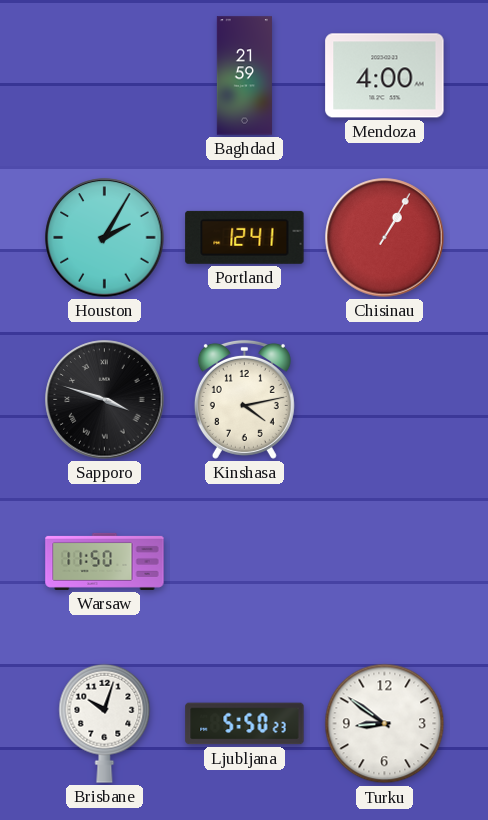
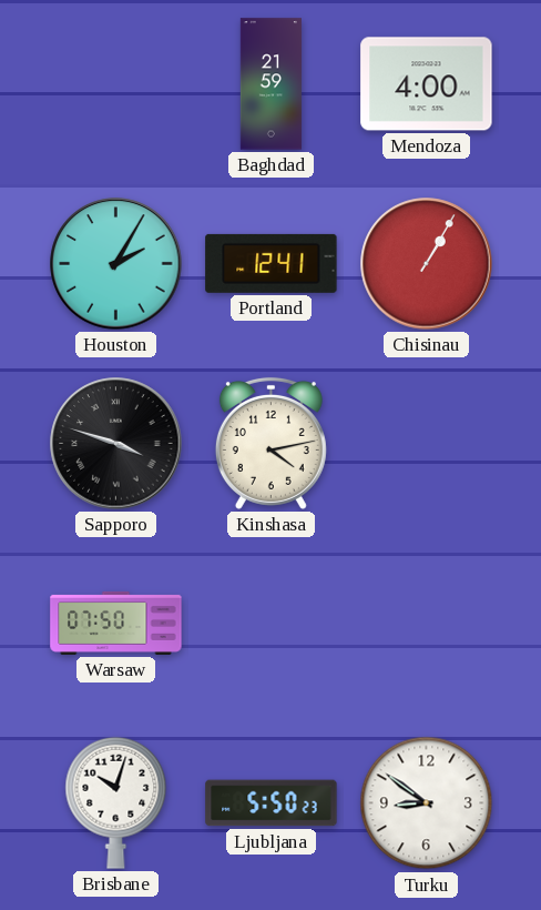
Warsaw: 11:50 -> 07:50
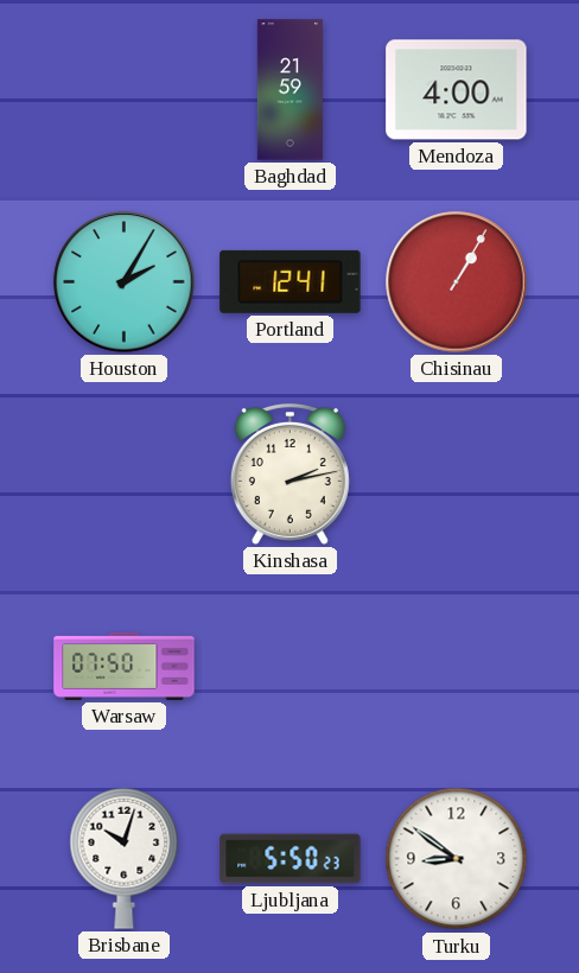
Sapporo: 3:48 -> none
Kinshasa: 4:13 -> 2:13
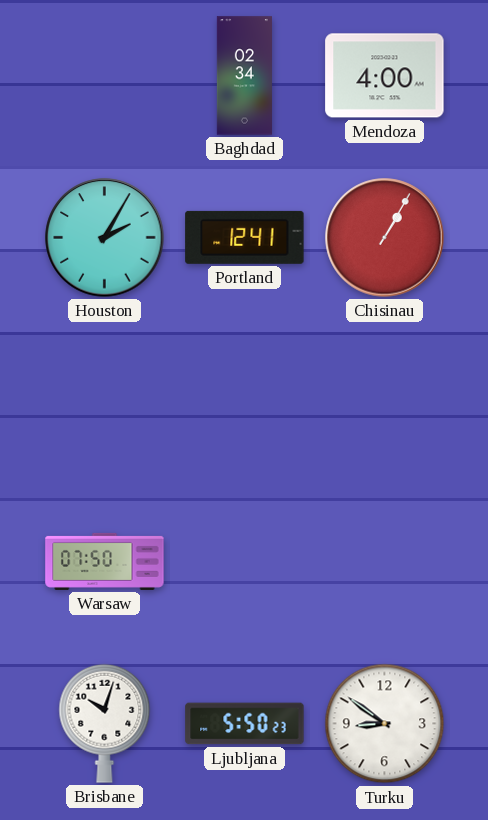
Baghdad: 21:59 -> 02:34
Kinshasa: 2:13 -> none
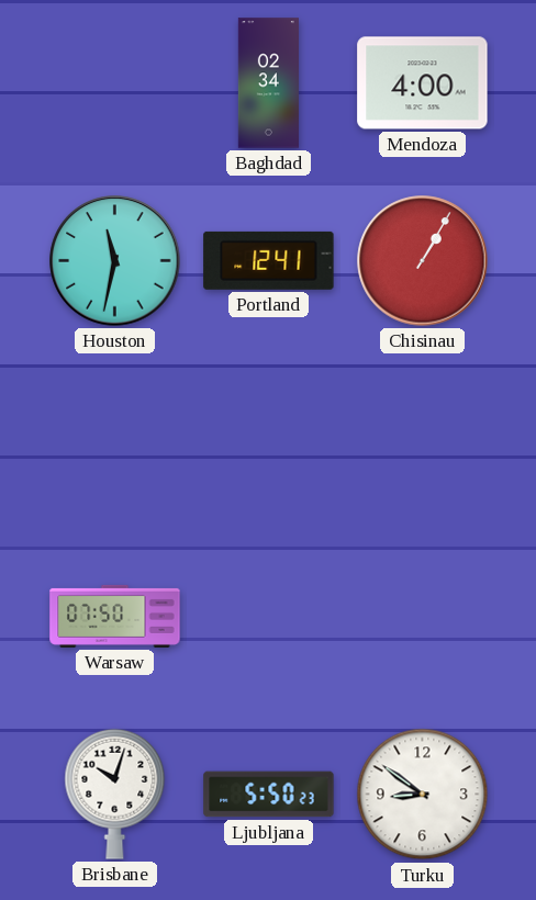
Houston: 2:05 -> 11:32
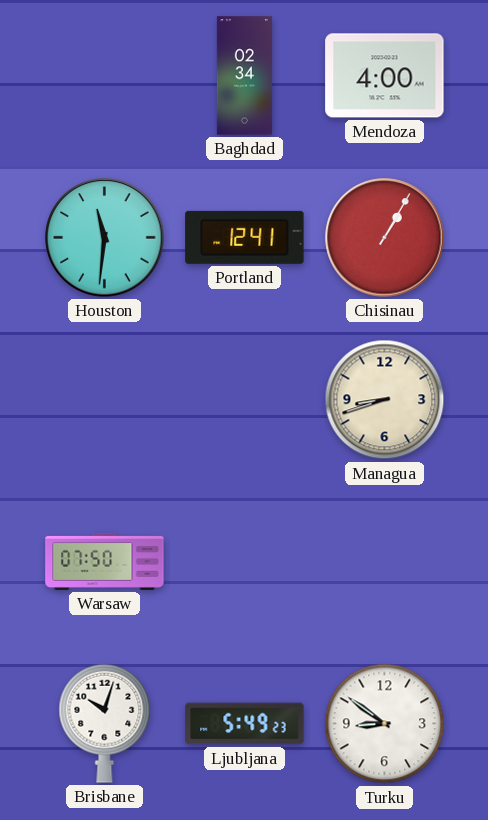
Houston: 11:32 -> 11:31
Managua: none -> 8:42
Ljubljana: 5:50 -> 5:49
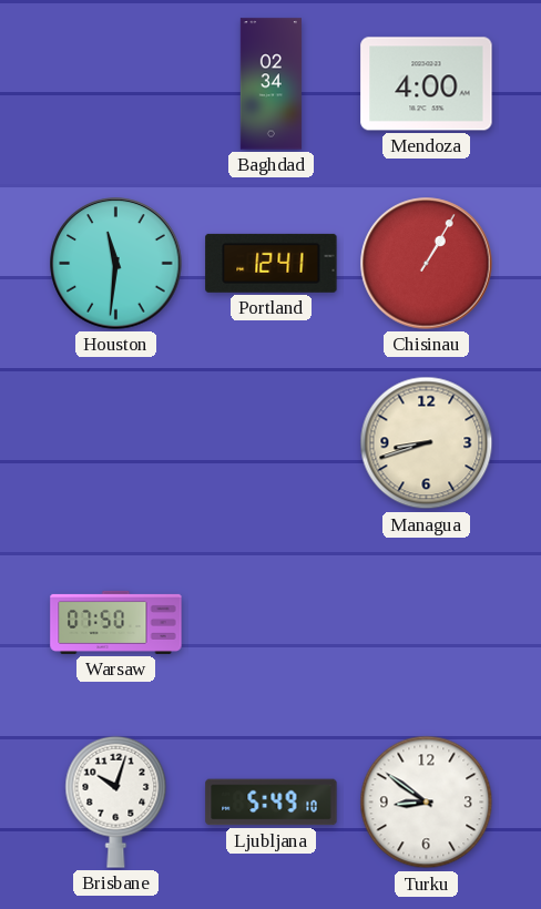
Ljubljana: 5:49:23 -> 5:49:10
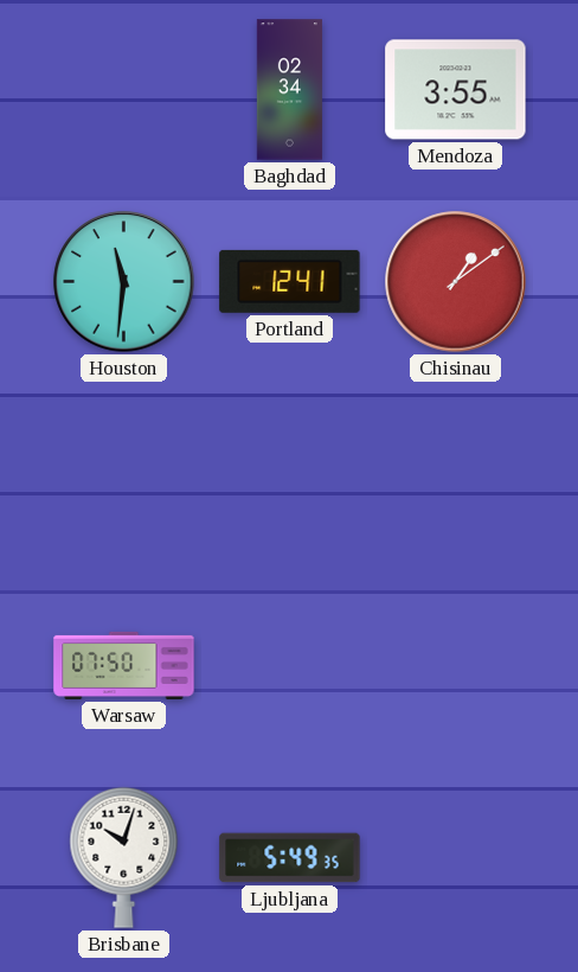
Mendoza: 4:00 -> 3:55
Chisinau: 1:05 -> 1:09
Managua: 8:42 -> none
Ljubljana: 5:49:10 -> 5:49:35
Turku: 8:51 -> none
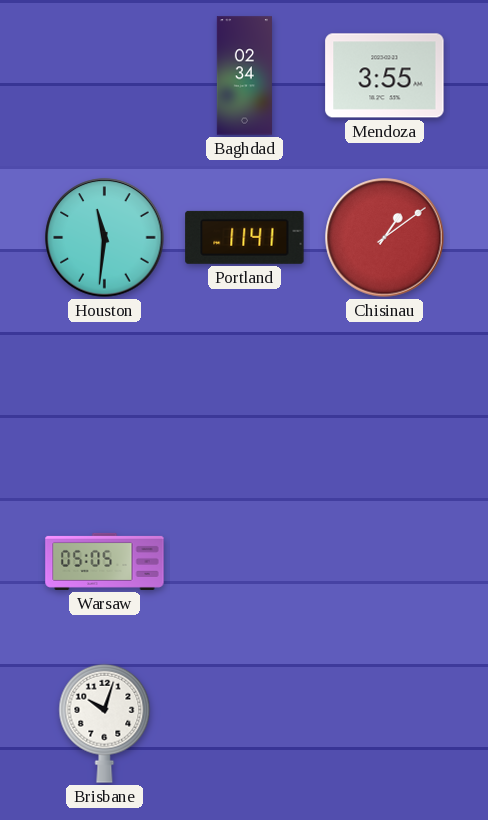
Portland: 12:41 -> 11:41
Warsaw: 07:50 -> 05:05
Ljubljana: 5:49 -> none
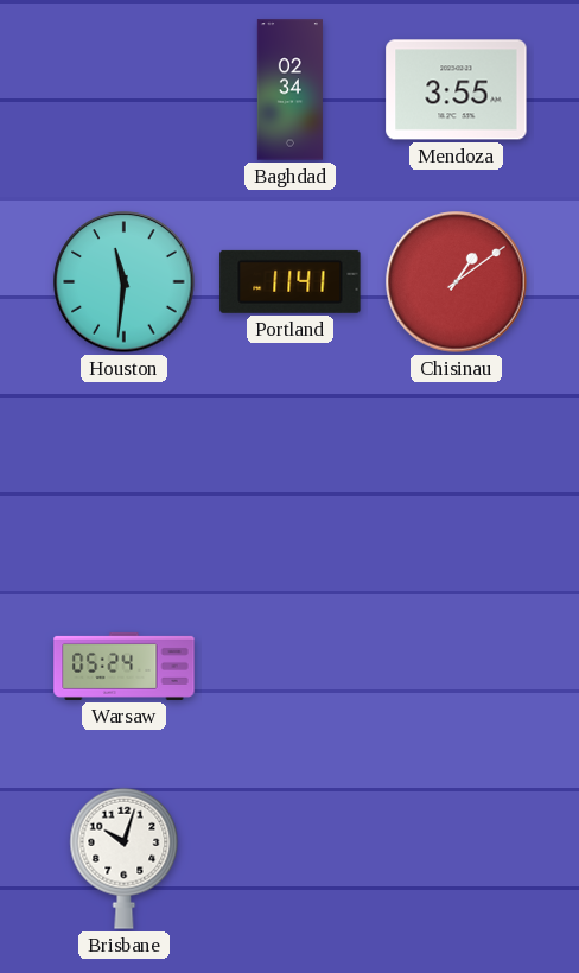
Warsaw: 05:05 -> 05:24
